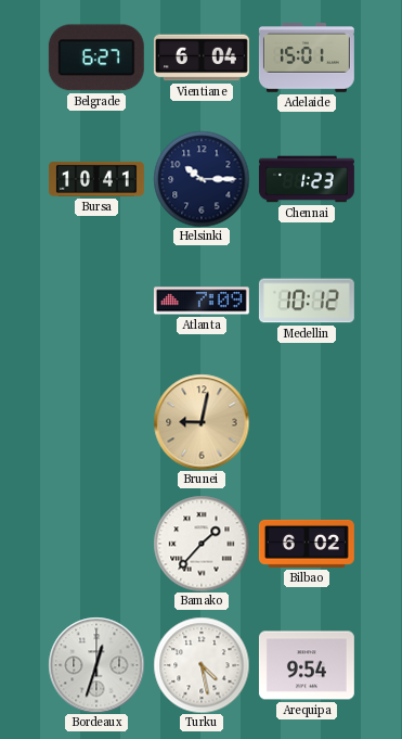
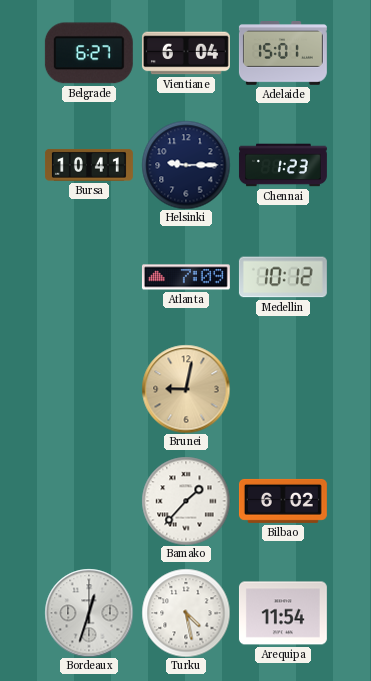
Helsinki: 10:15 -> 9:15
Arequipa: 9:54 -> 11:54
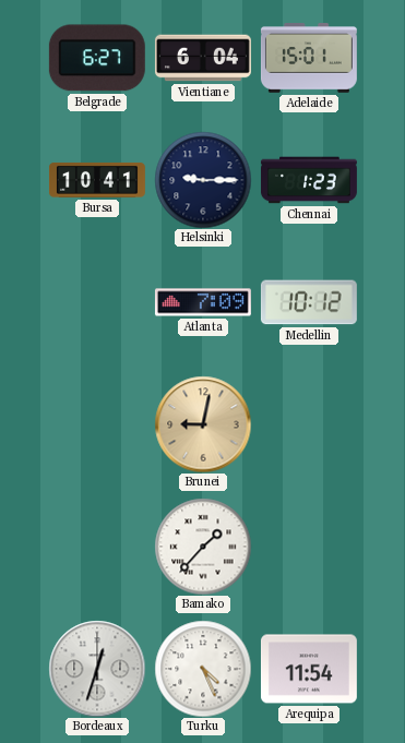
Bilbao: 6:02 -> none
Turku: 4:28 -> 4:26
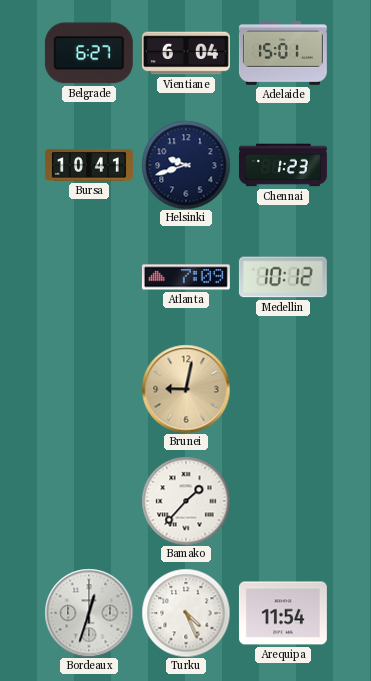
Helsinki: 9:15 -> 9:42
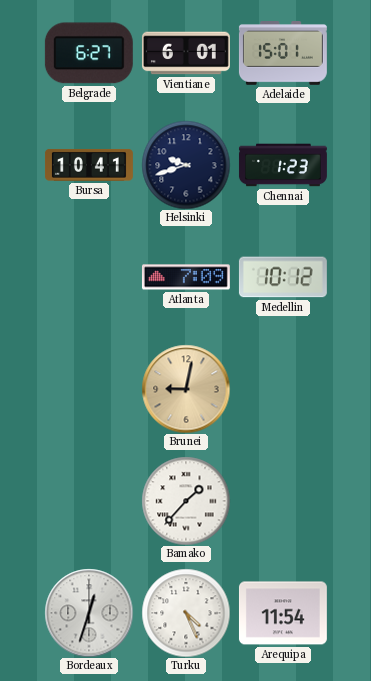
Vientiane: 6:04 -> 6:01
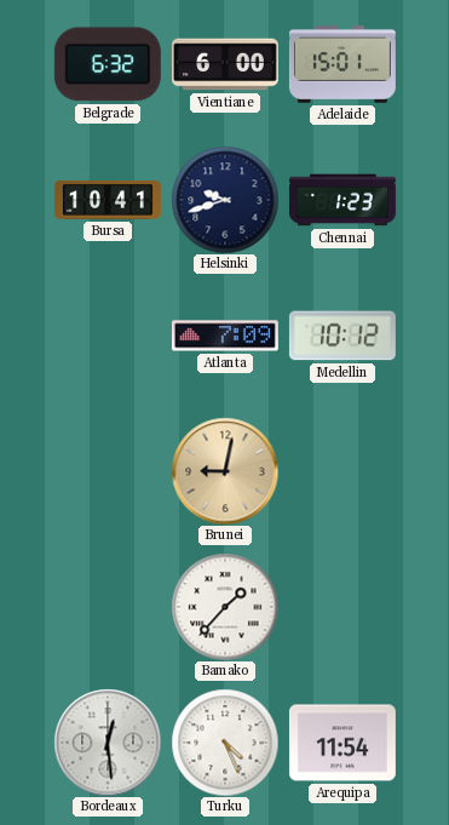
Belgrade: 6:27 -> 6:32
Vientiane: 6:01 -> 6:00
Bordeaux: 12:33 -> 12:29
